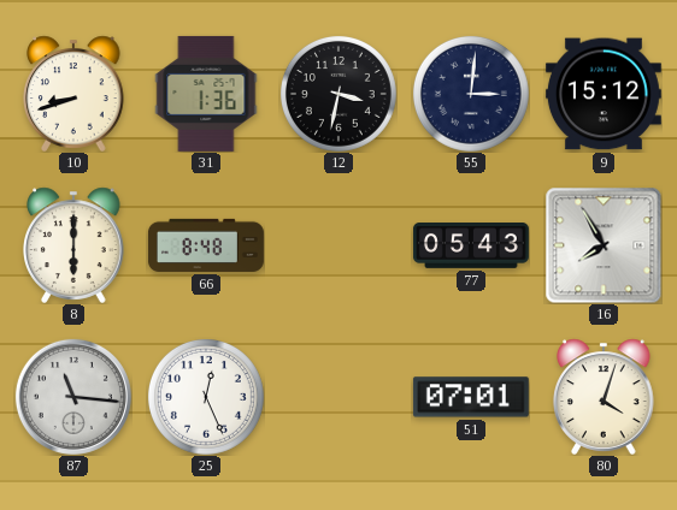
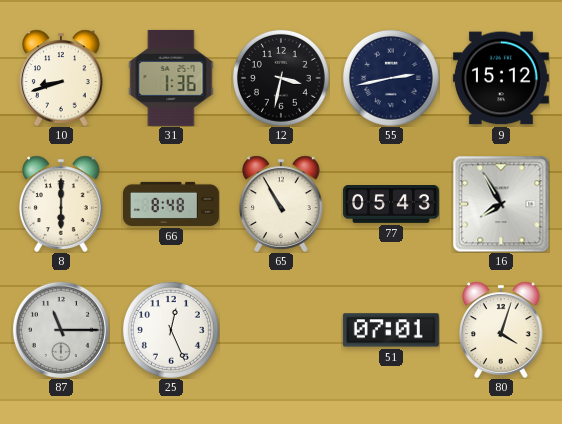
55: 3:01 -> 2:43
65: none -> 10:55
87: 11:16 -> 11:15
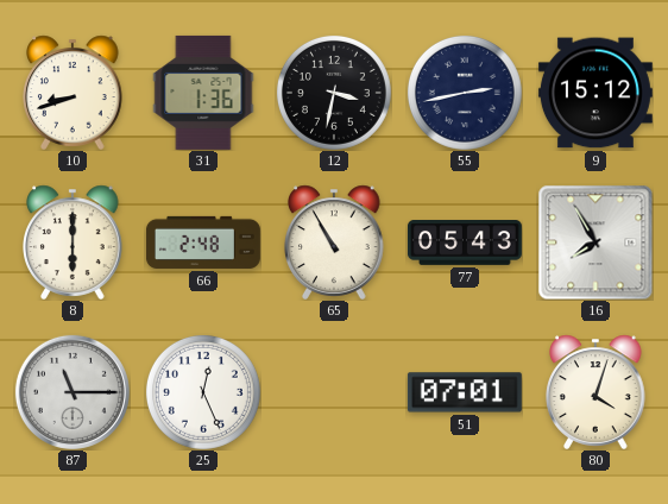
66: 8:48 -> 2:48
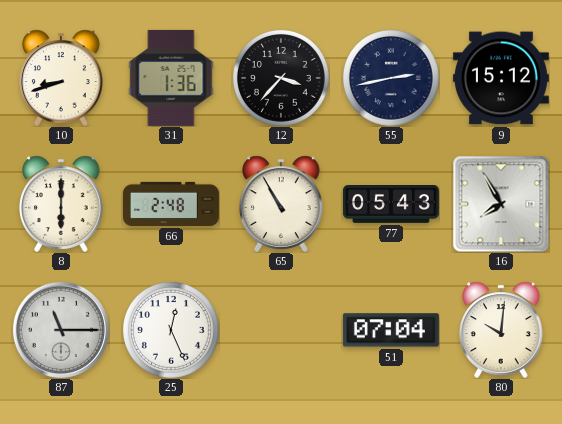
12: 3:32 -> 3:37
51: 07:01 -> 07:04
80: 4:03 -> 10:01
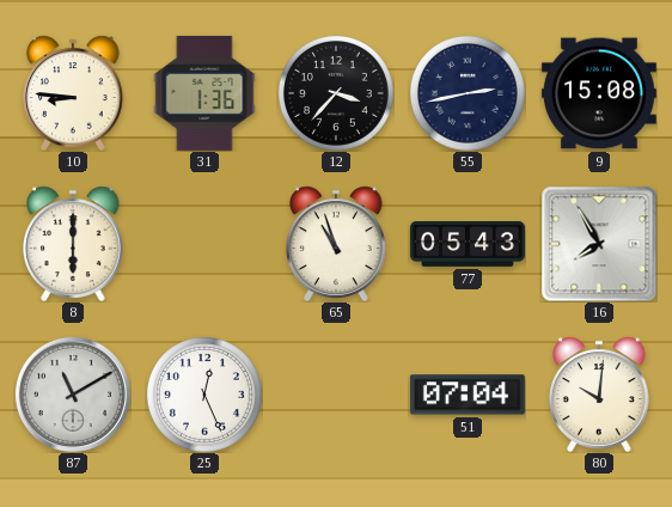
10: 8:42 -> 8:46
9: 15:12 -> 15:08
66: 2:48 -> none
65: 10:55 -> 10:57
87: 11:15 -> 11:10
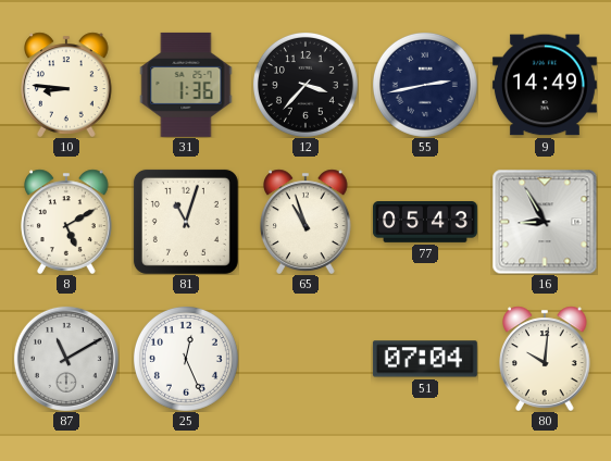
9: 15:08 -> 14:49
8: 6:00 -> 5:10
81: none -> 11:03
16: 7:55 -> 8:55
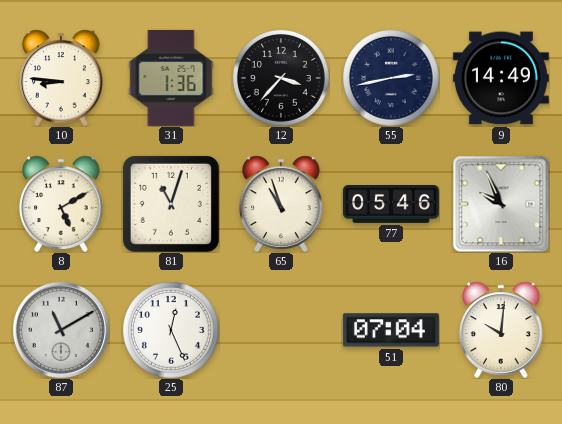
77: 05:43 -> 05:46
16: 8:55 -> 9:56
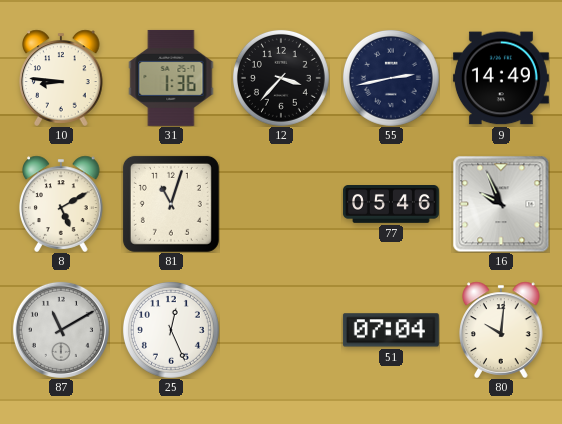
65: 10:57 -> none
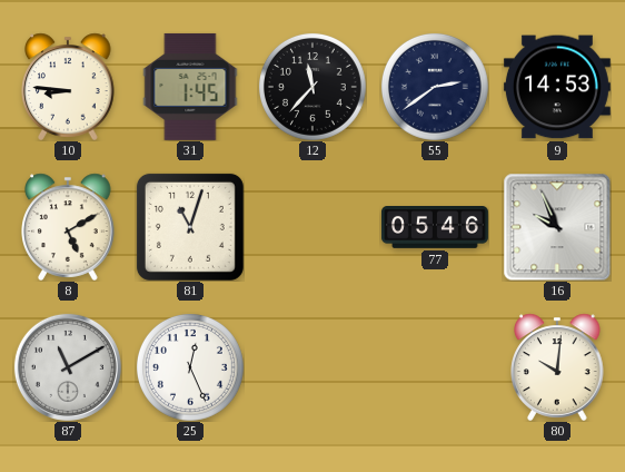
31: 1:36 -> 1:45
12: 3:37 -> 11:37
55: 2:43 -> 2:39
9: 14:49 -> 14:53
51: 07:04 -> none
